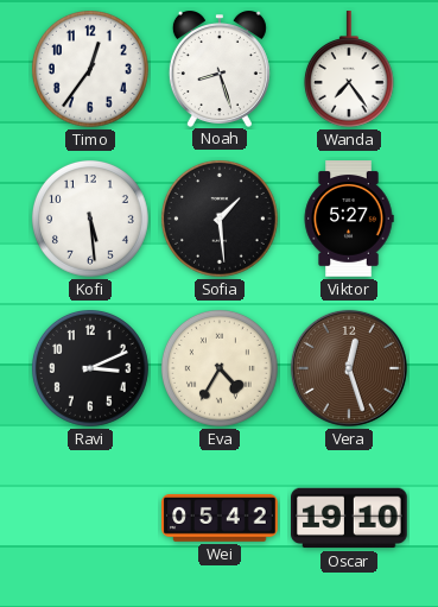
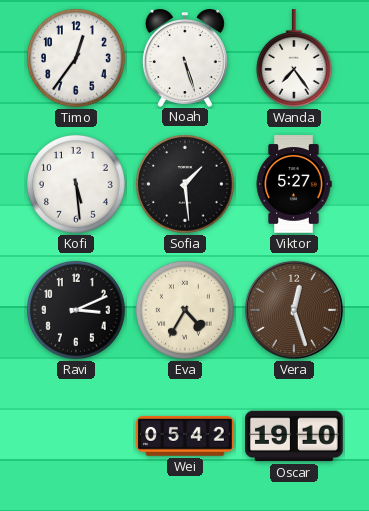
Noah: 8:27 -> 5:27
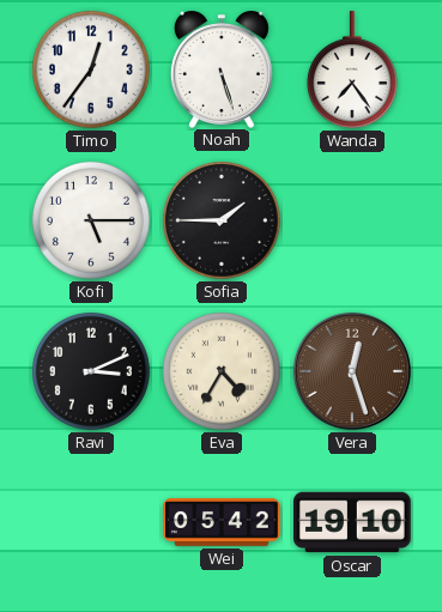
Kofi: 5:29 -> 5:15
Sofia: 1:29 -> 1:45
Viktor: 5:27 -> none
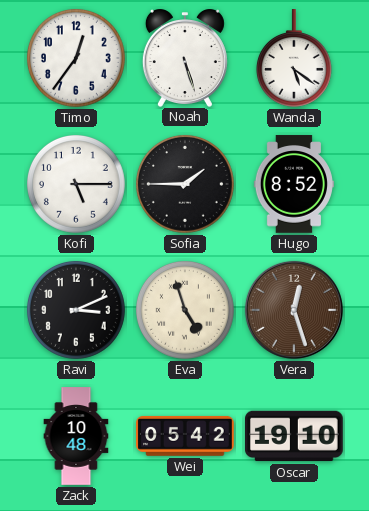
Wanda: 7:24 -> 5:21
Hugo: none -> 8:52
Eva: 4:35 -> 4:57
Zack: none -> 10:48
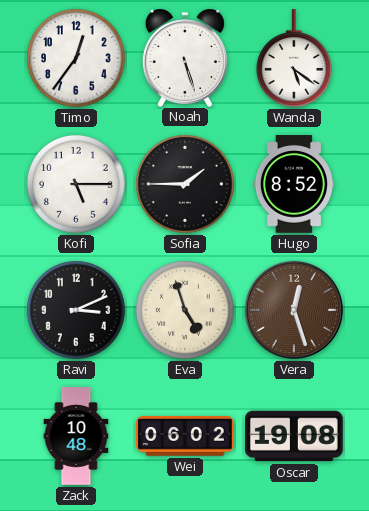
Wei: 05:42 -> 06:02
Oscar: 19:10 -> 19:08
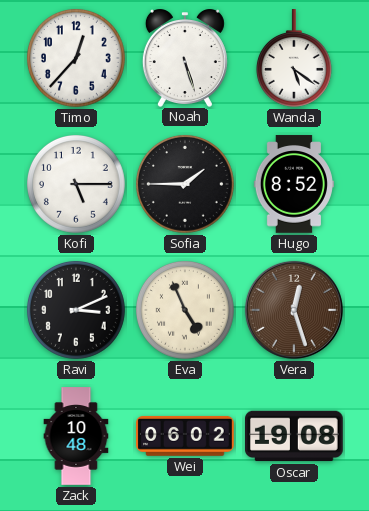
Timo: 12:36 -> 12:37
Eva: 4:57 -> 4:56
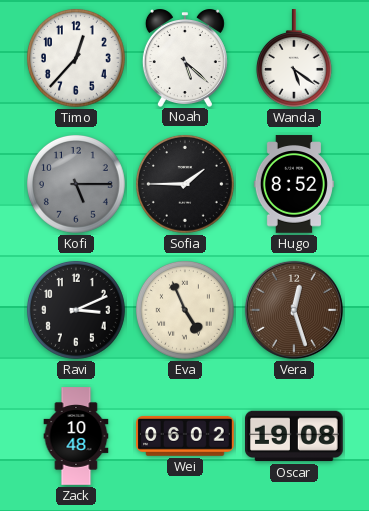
Noah: 5:27 -> 5:22
Kofi dial: white -> grey
